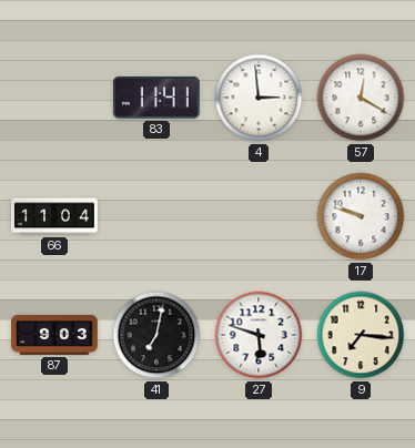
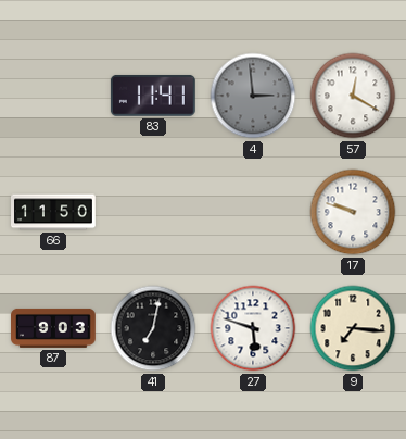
4 dial: white -> grey
66: 11:04 -> 11:50
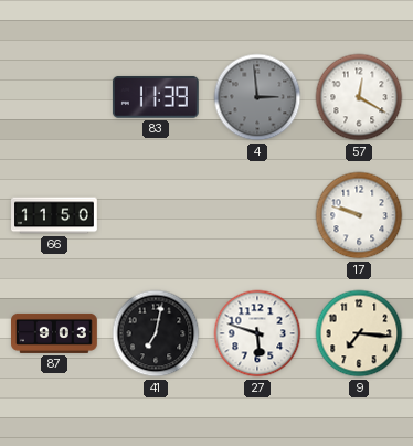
83: 11:41 -> 11:39
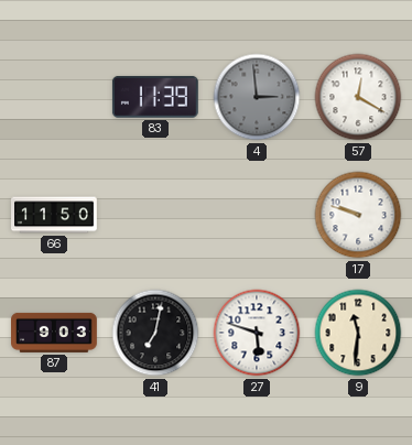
9: 7:16 -> 11:31
